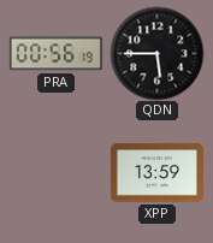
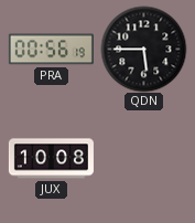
JUX: none -> 10:08
XPP: 13:59 -> none
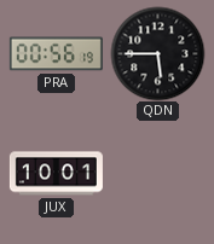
JUX: 10:08 -> 10:01
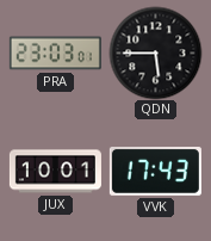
PRA: 00:56 -> 23:03
VVK: none -> 17:43
